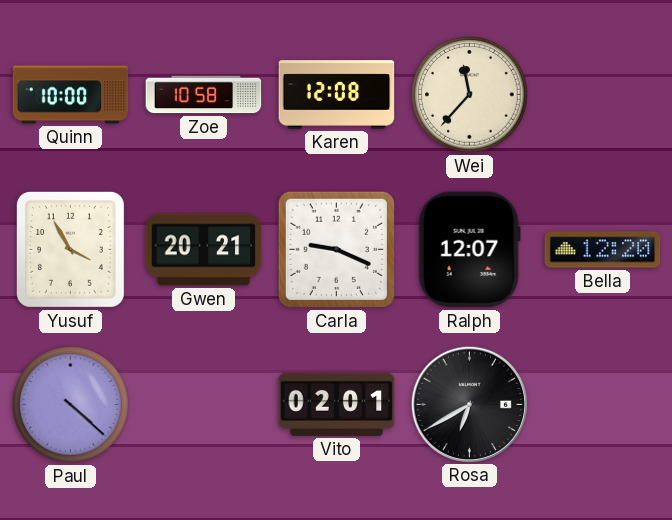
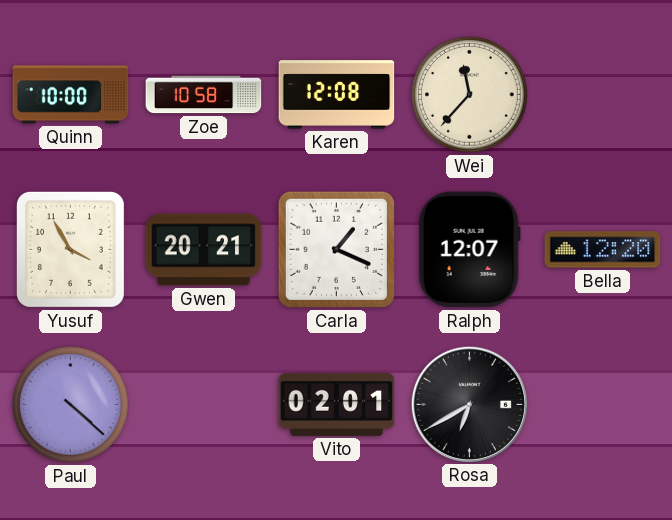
Carla: 9:19 -> 1:19
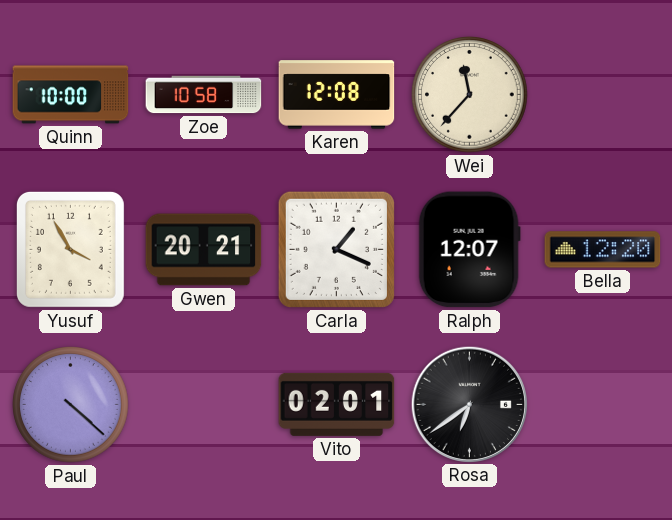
Rosa: 6:40 -> 6:39
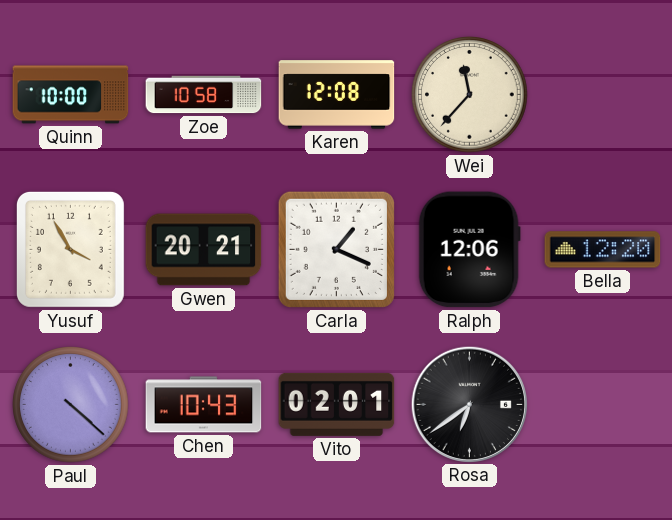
Ralph: 12:07 -> 12:06
Chen: none -> 10:43
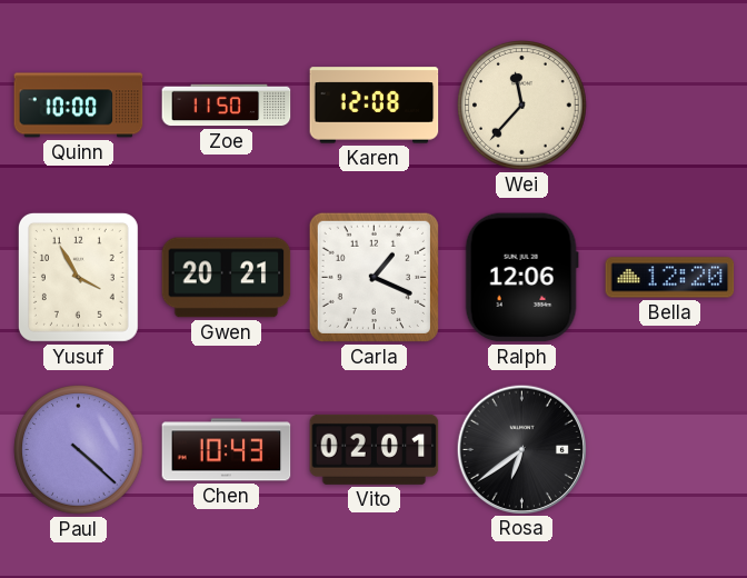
Zoe: 10:58 -> 11:50
